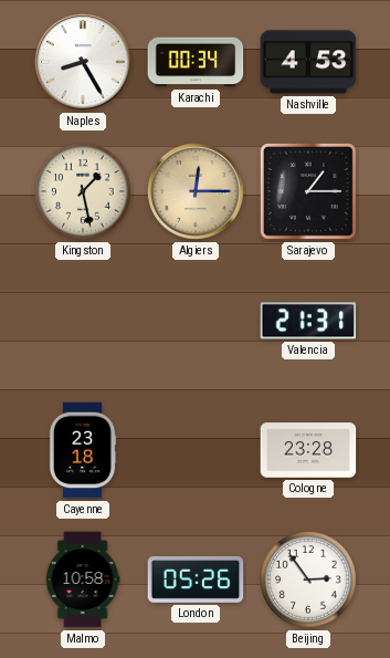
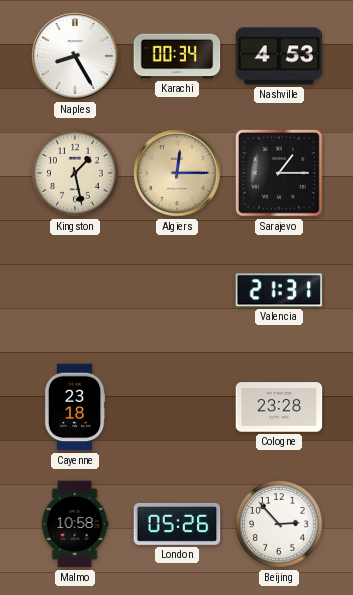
Beijing: 2:54 -> 2:53
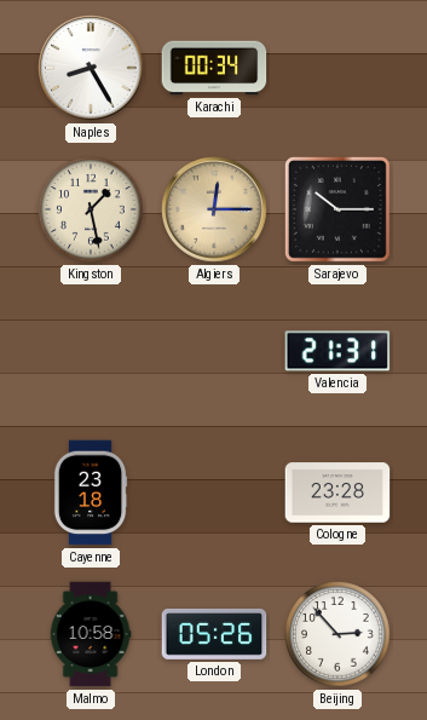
Nashville: 4:53 -> none
Sarajevo: 1:15 -> 10:15
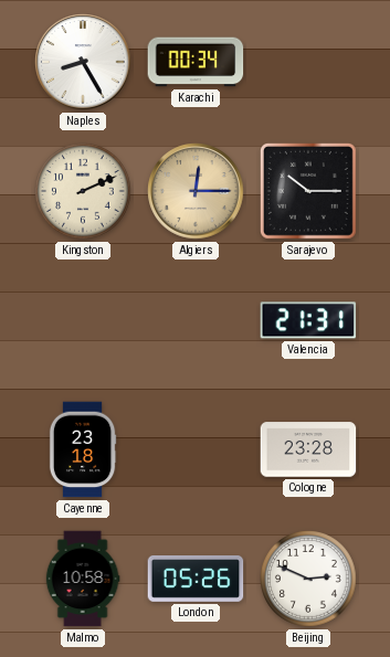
Kingston: 1:28 -> 2:11
Beijing: 2:53 -> 2:49
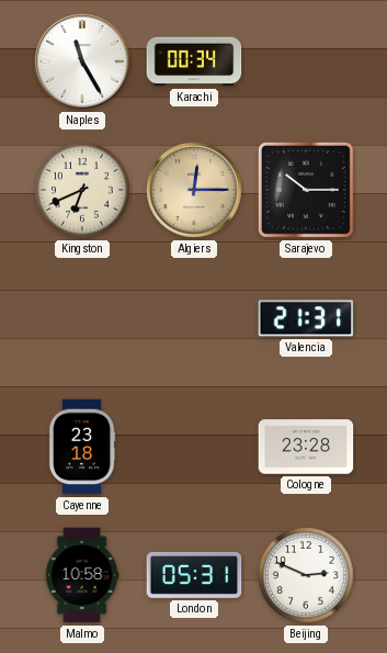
Naples: 8:25 -> 11:25
Kingston: 2:11 -> 6:41
London: 05:26 -> 05:31
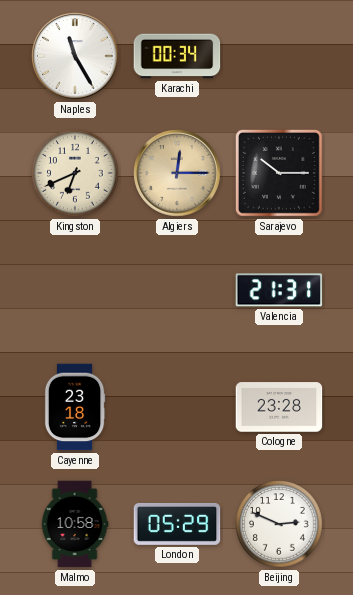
London: 05:31 -> 05:29
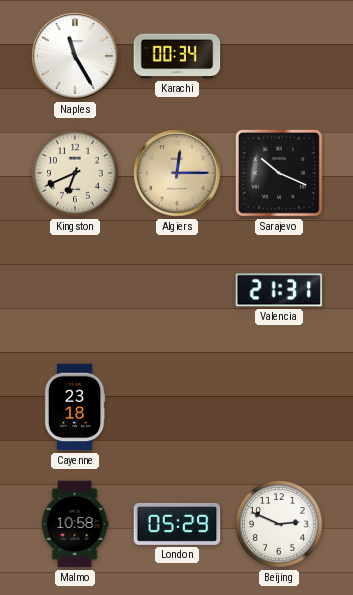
Sarajevo: 10:15 -> 10:19
Cologne: 23:28 -> none
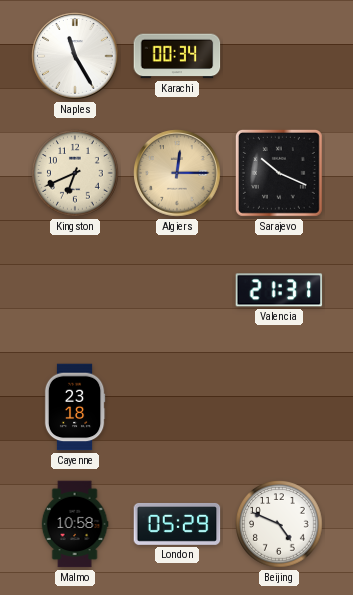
Beijing: 2:49 -> 4:49
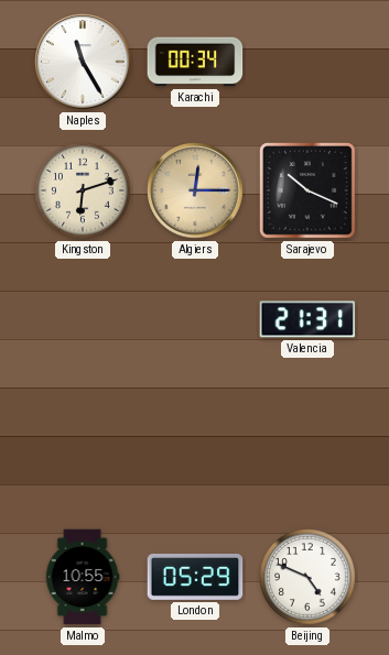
Kingston: 6:41 -> 6:12
Cayenne: 23:18 -> none
Malmo: 10:58 -> 10:55
